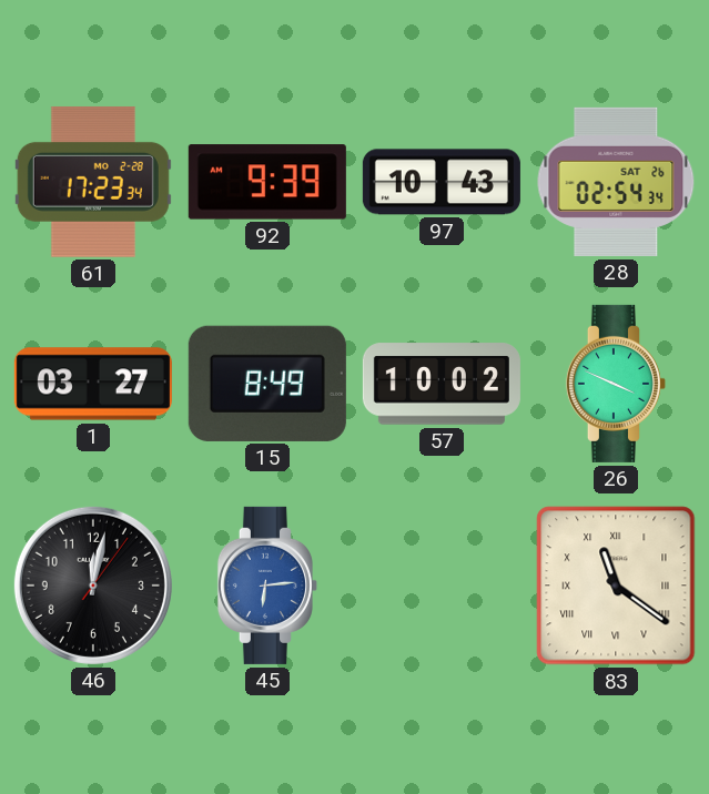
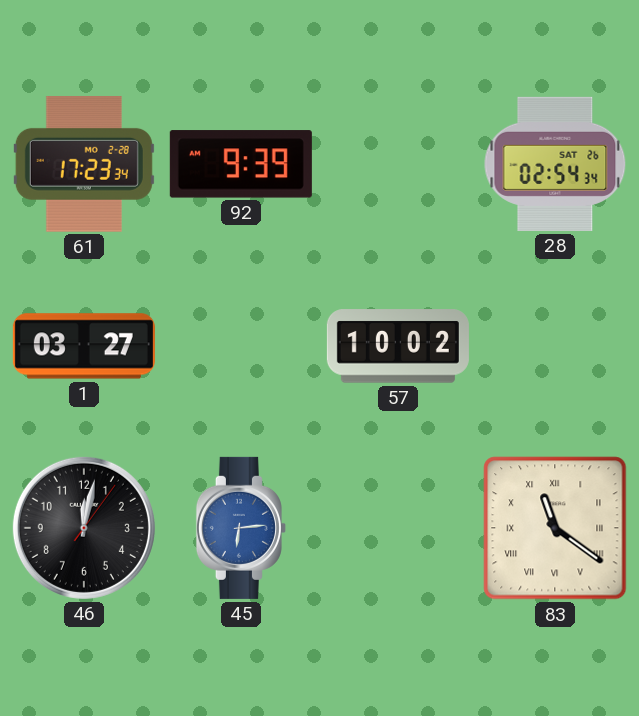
97: 10:43 -> none
15: 8:49 -> none
26: 3:49 -> none
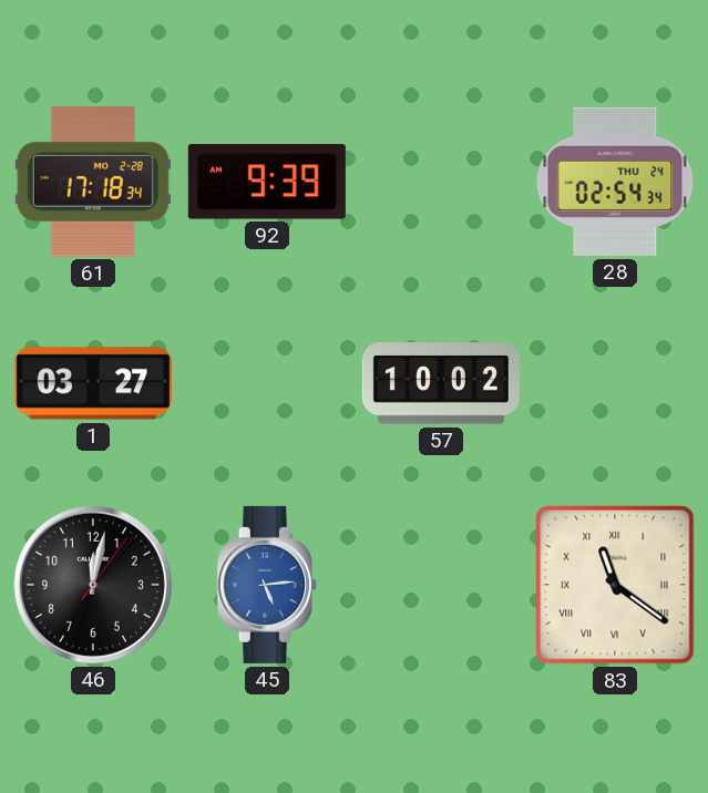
61: 17:23 -> 17:18
28 date: SAT 26 -> THU 24
45: 6:14 -> 5:14
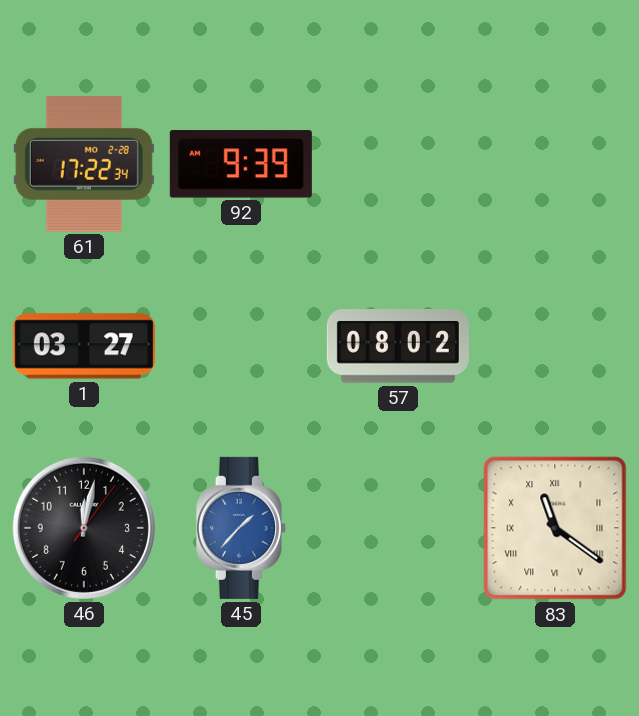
61: 17:18 -> 17:22
28: 02:54 -> none
57: 10:02 -> 08:02
45: 5:14 -> 1:37
